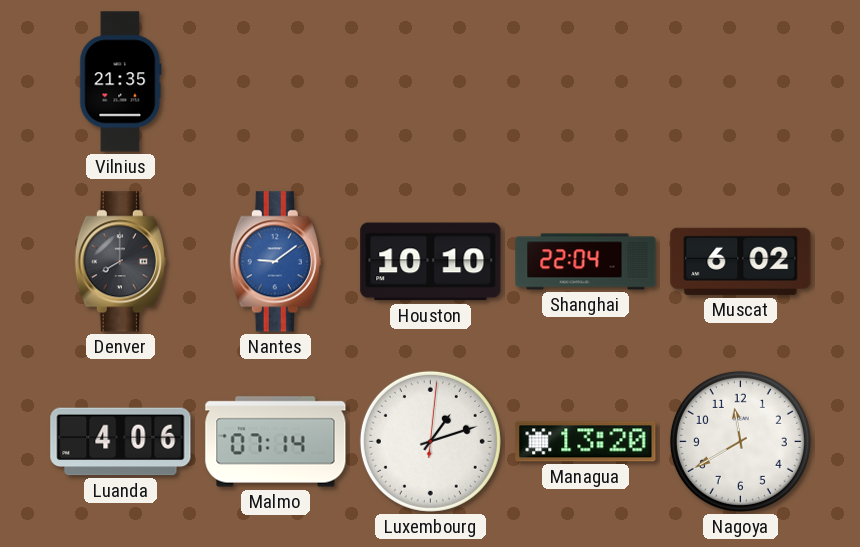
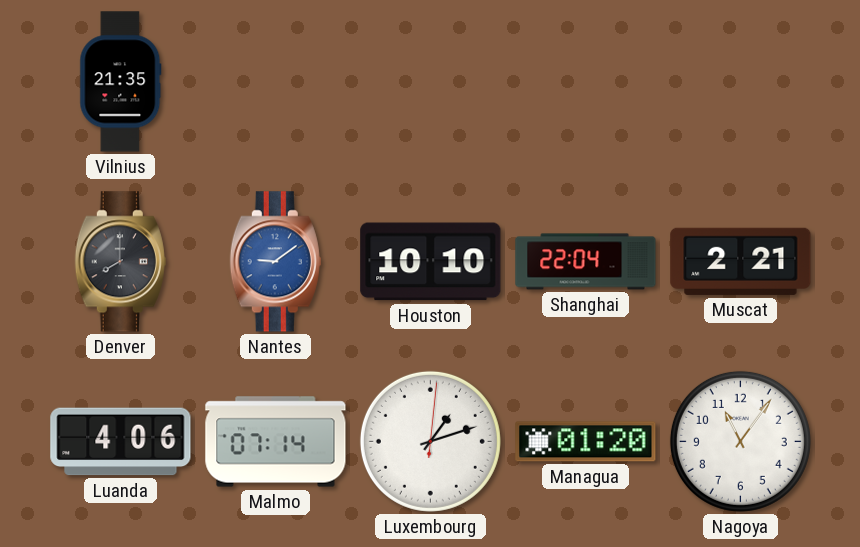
Muscat: 6:02 -> 2:21
Managua: 13:20 -> 01:20
Nagoya: 11:40 -> 11:06
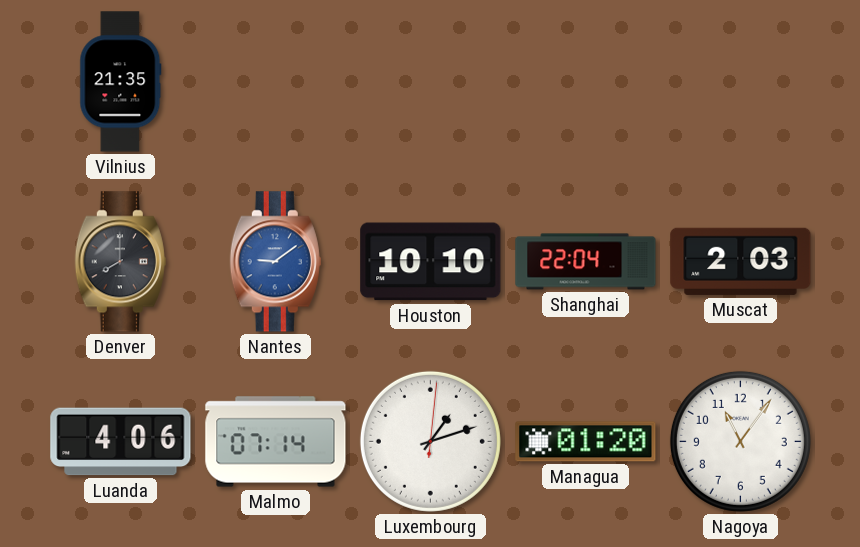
Muscat: 2:21 -> 2:03
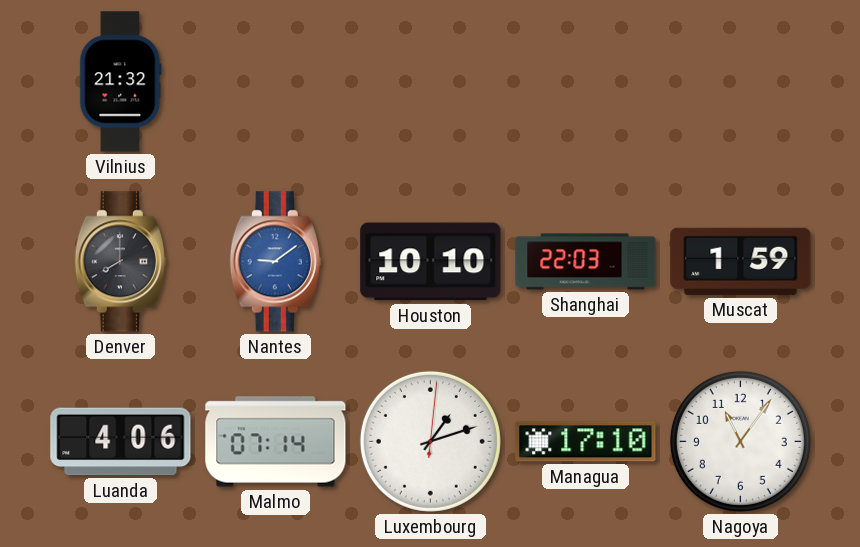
Vilnius: 21:35 -> 21:32
Shanghai: 22:04 -> 22:03
Muscat: 2:03 -> 1:59
Managua: 01:20 -> 17:10
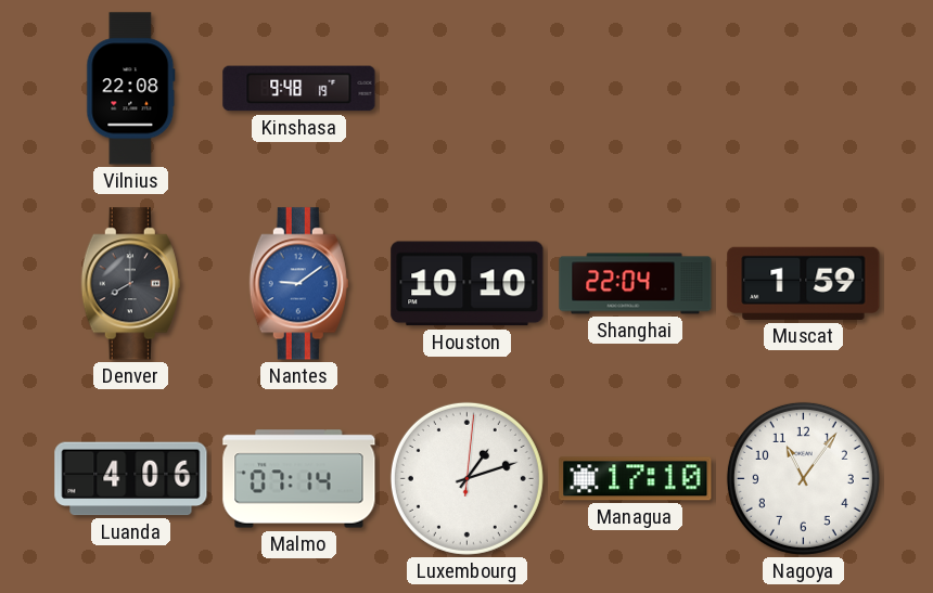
Vilnius: 21:32 -> 22:08
Kinshasa: none -> 9:48
Shanghai: 22:03 -> 22:04
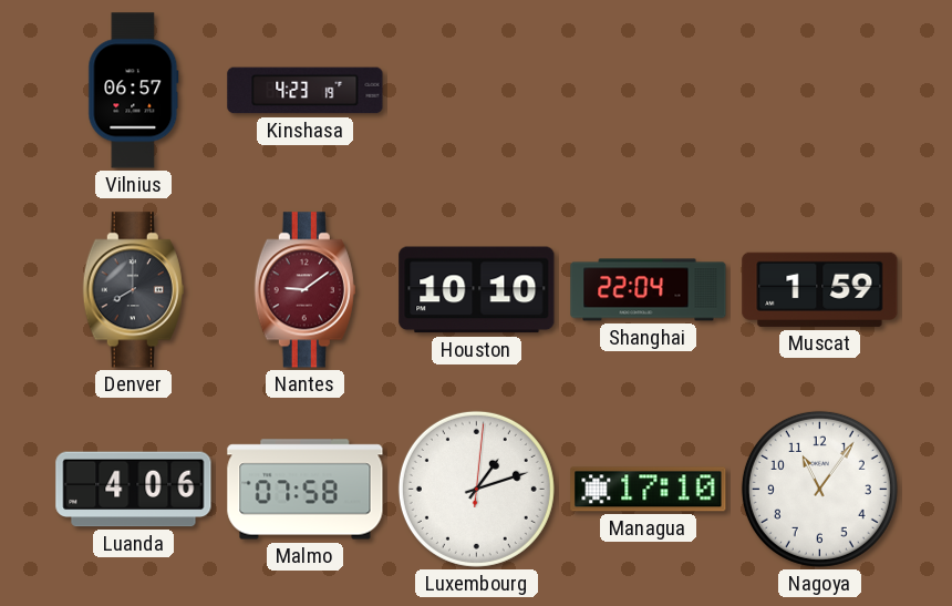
Vilnius: 22:08 -> 06:57
Kinshasa: 9:48 -> 4:23
Nantes dial: blue -> burgundy
Malmo: 07:14 -> 07:58
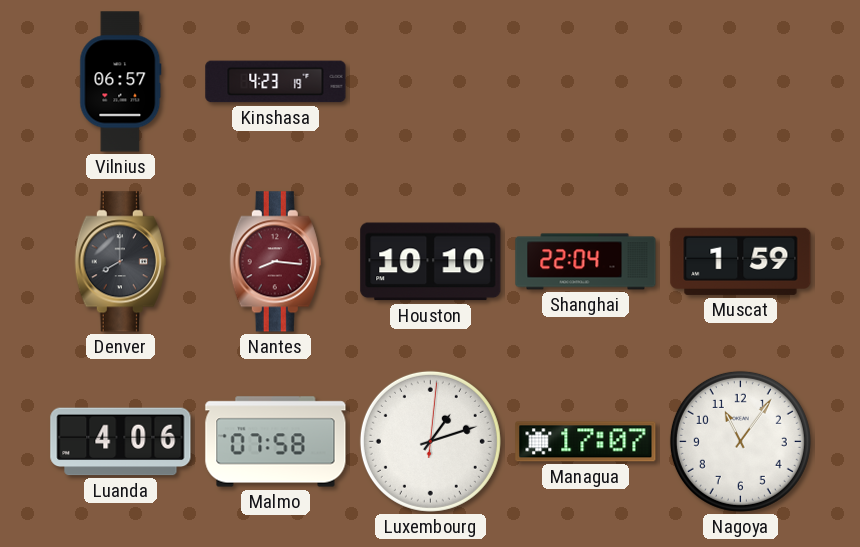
Nantes: 9:09 -> 8:16
Managua: 17:10 -> 17:07
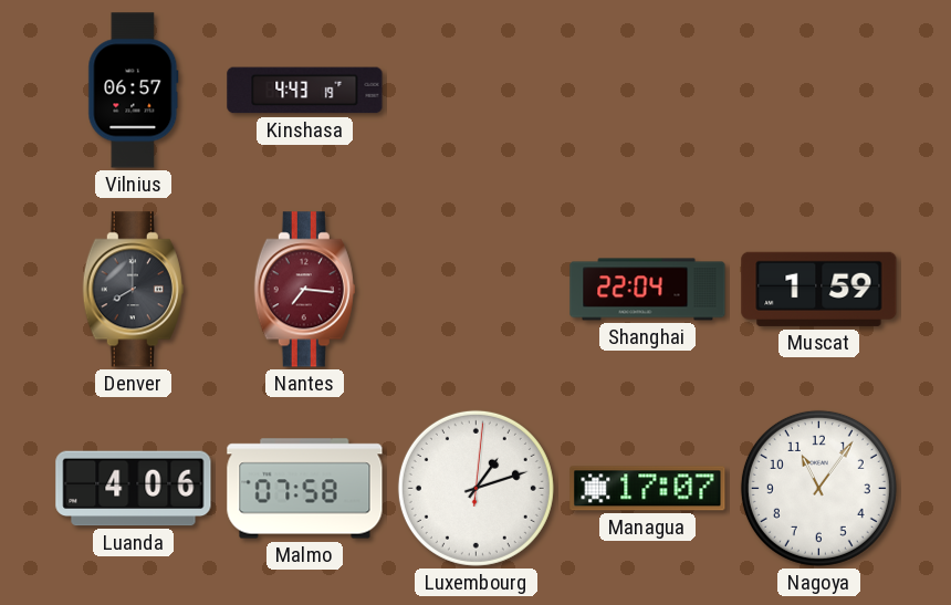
Kinshasa: 4:23 -> 4:43
Nantes: 8:16 -> 7:16
Houston: 10:10 -> none
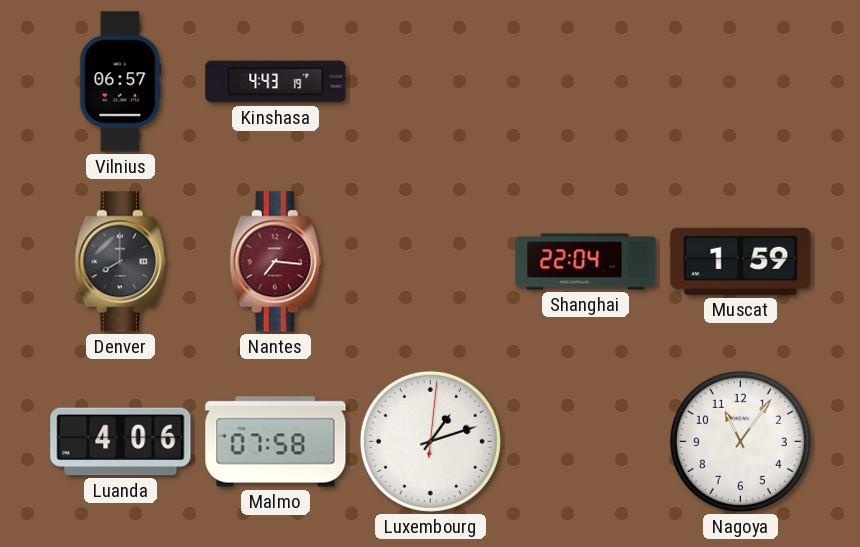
Managua: 17:07 -> none
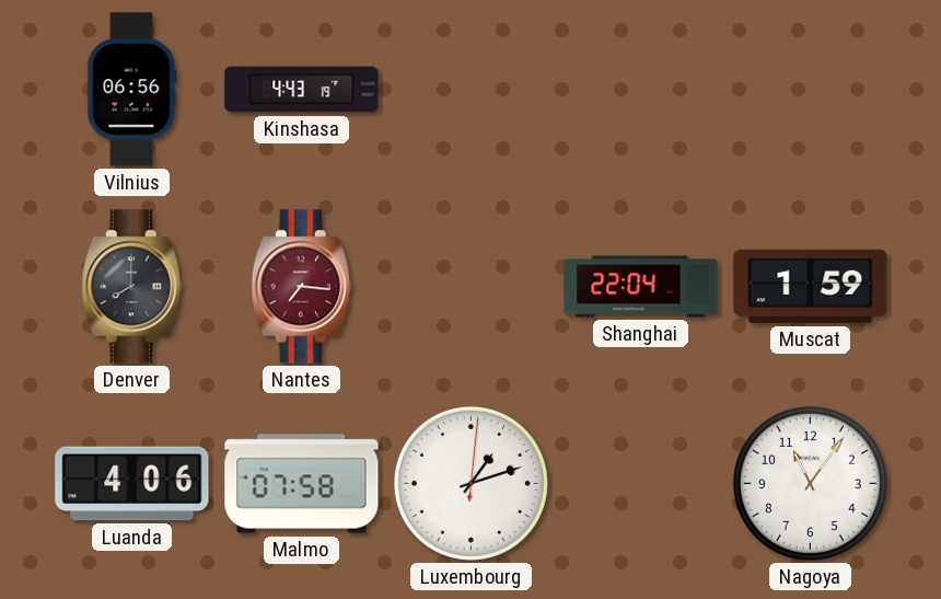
Vilnius: 06:57 -> 06:56
